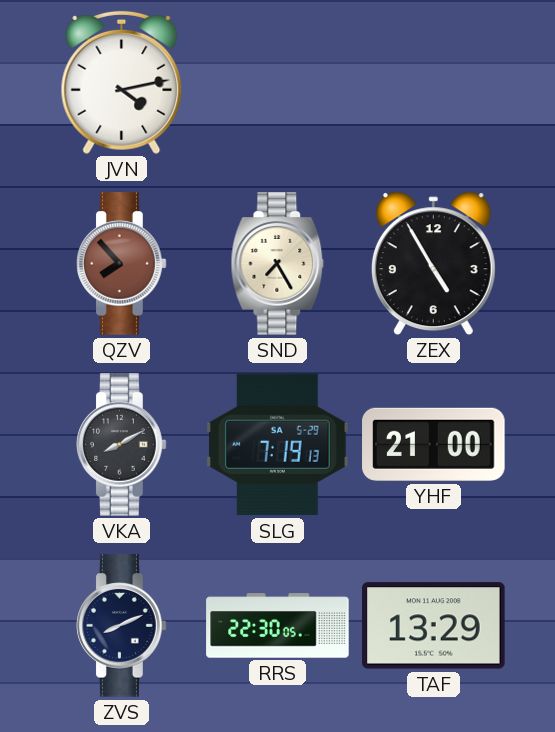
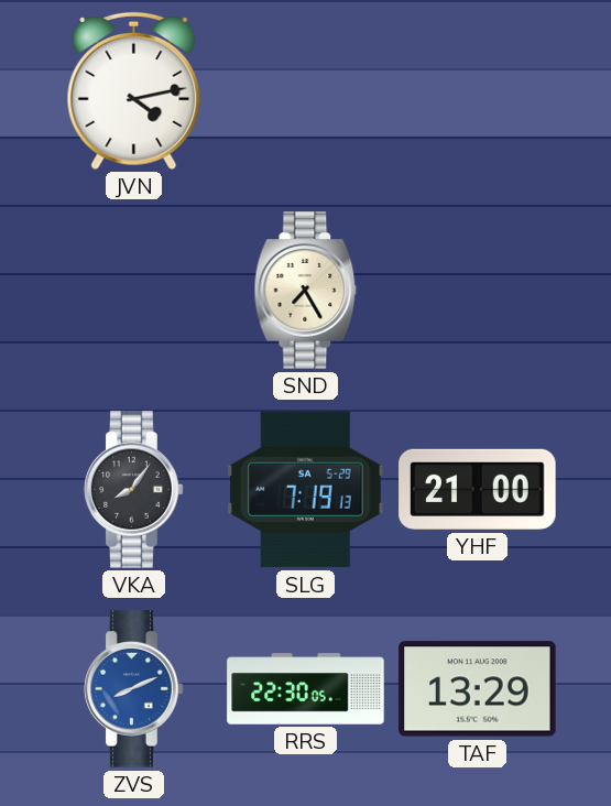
QZV: 7:53 -> none
ZEX: 4:55 -> none
VKA: 8:10 -> 8:06
ZVS dial: navy -> blue
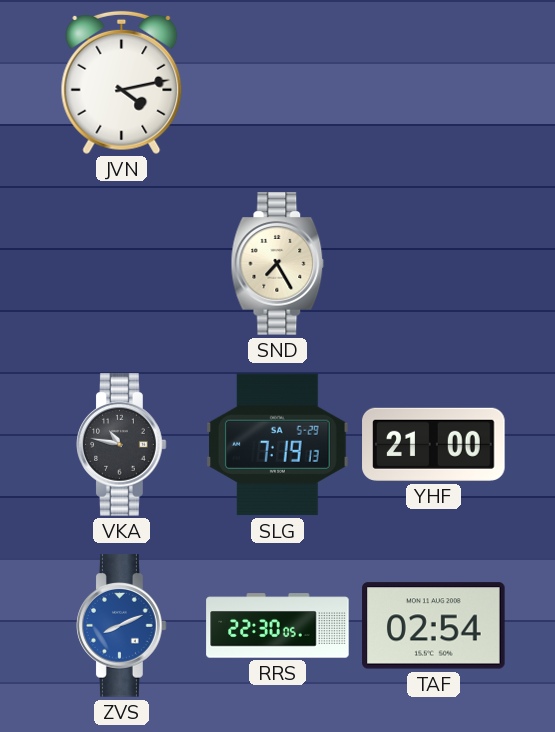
VKA: 8:06 -> 10:47
TAF: 13:29 -> 02:54
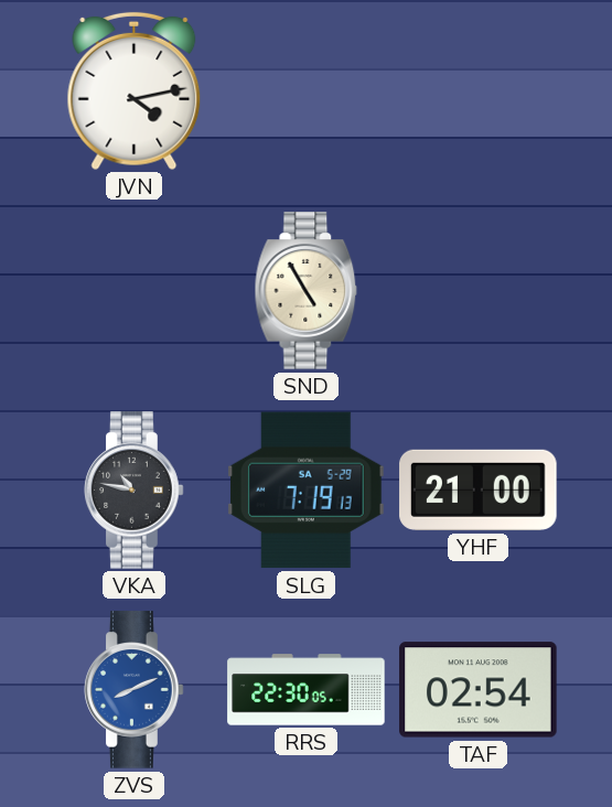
SND: 7:25 -> 4:55
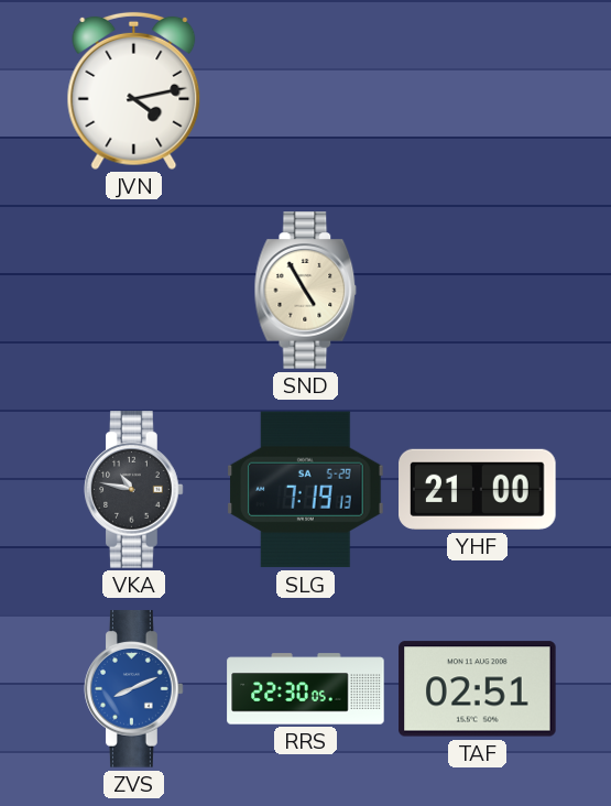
TAF: 02:54 -> 02:51
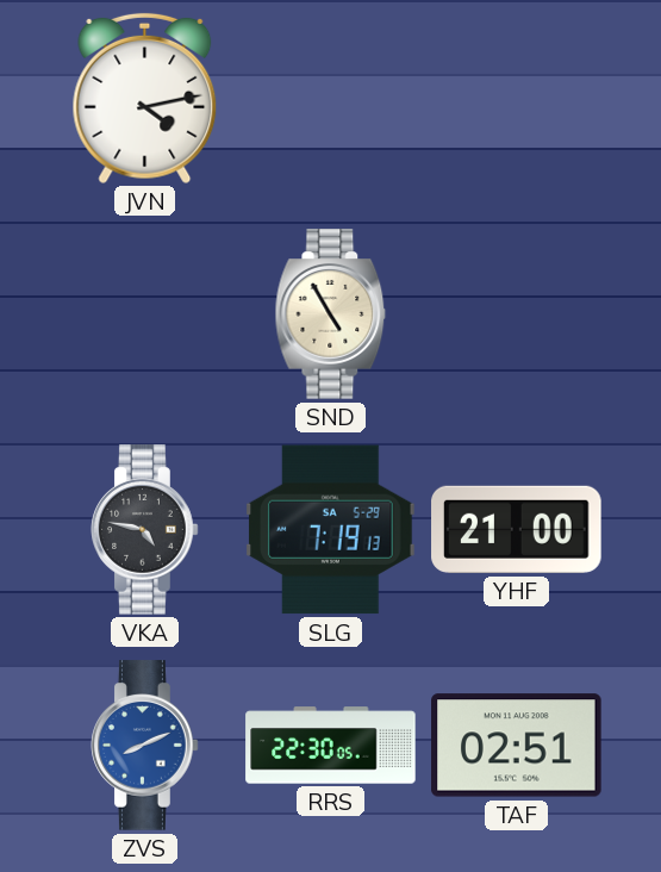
VKA: 10:47 -> 4:47
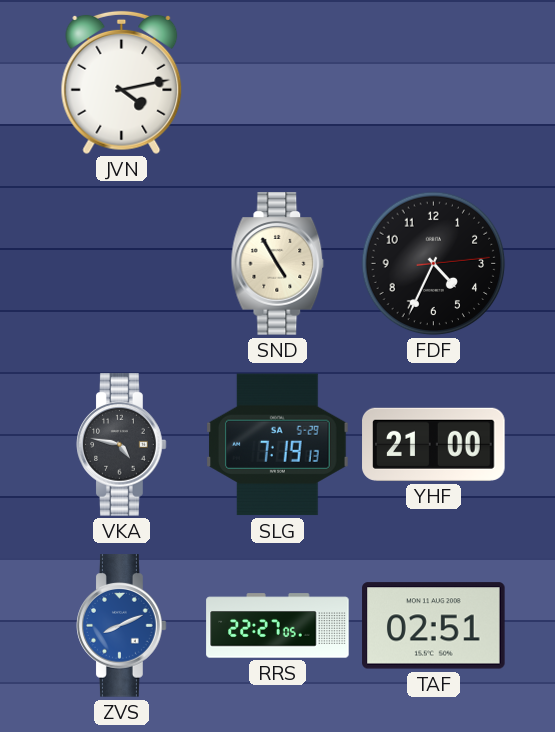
FDF: none -> 4:34
RRS: 22:30 -> 22:27
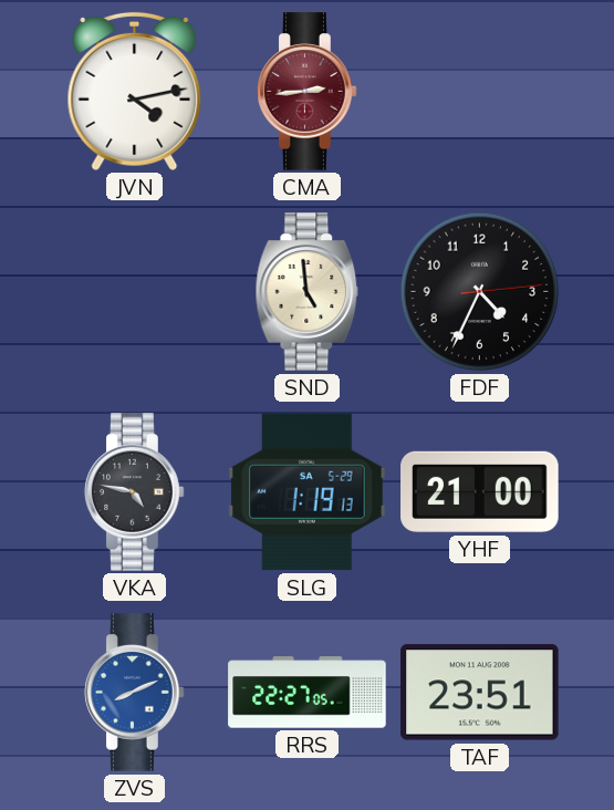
CMA: none -> 2:44
SND: 4:55 -> 4:59
SLG: 7:19 -> 1:19
TAF: 02:51 -> 23:51
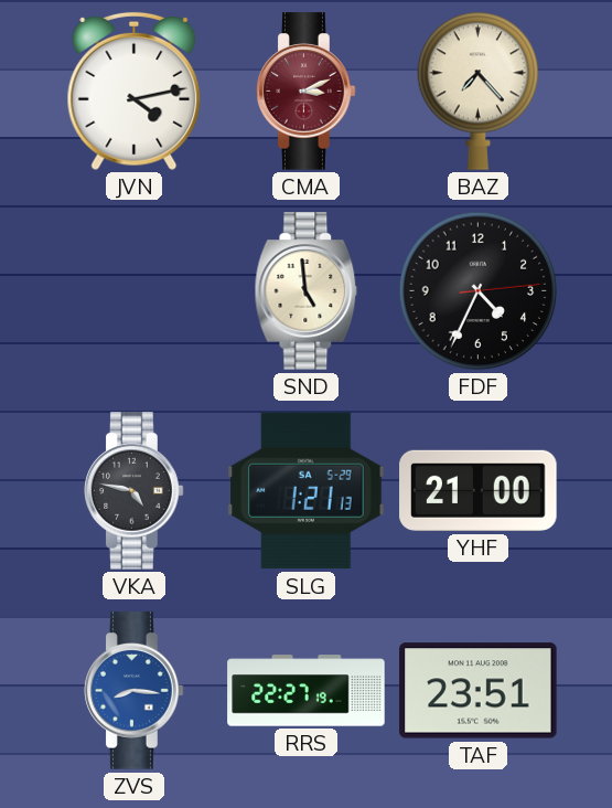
CMA: 2:44 -> 3:11
BAZ: none -> 7:23
SLG: 1:19 -> 1:21
ZVS: 8:11 -> 8:16
RRS: 22:27:05 -> 22:27:19
